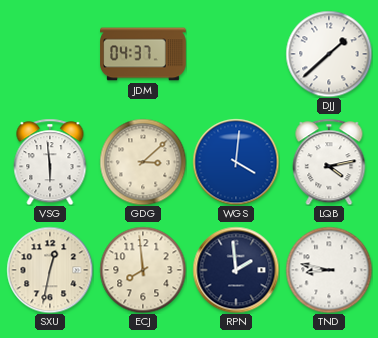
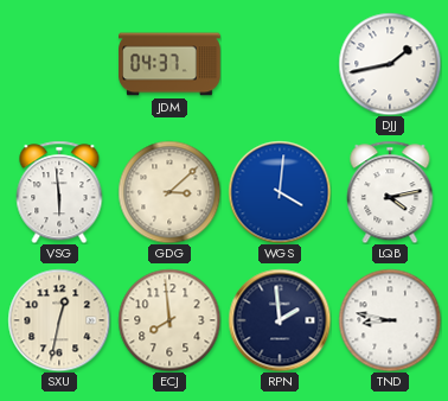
DJJ: 1:38 -> 1:43
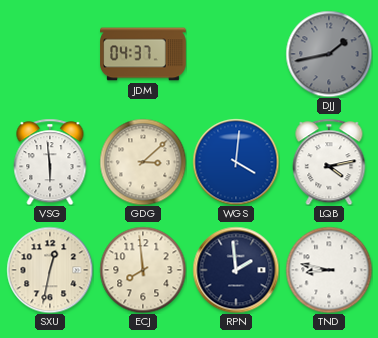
DJJ dial: white -> grey
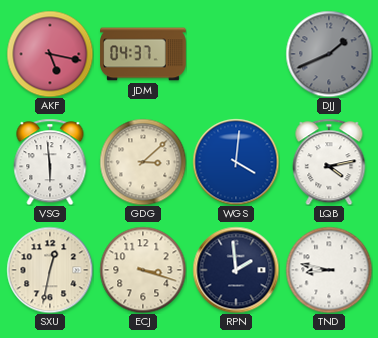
AKF: none -> 5:17
DJJ: 1:43 -> 1:41
ECJ: 7:59 -> 3:18
